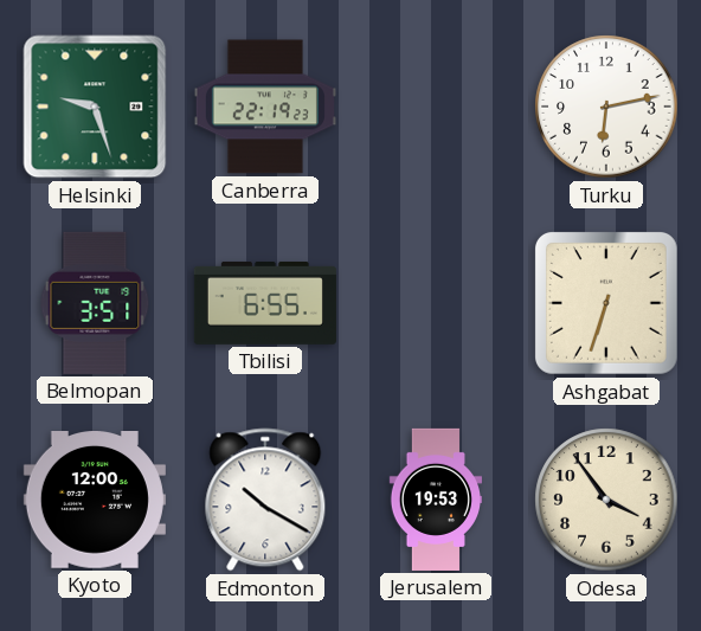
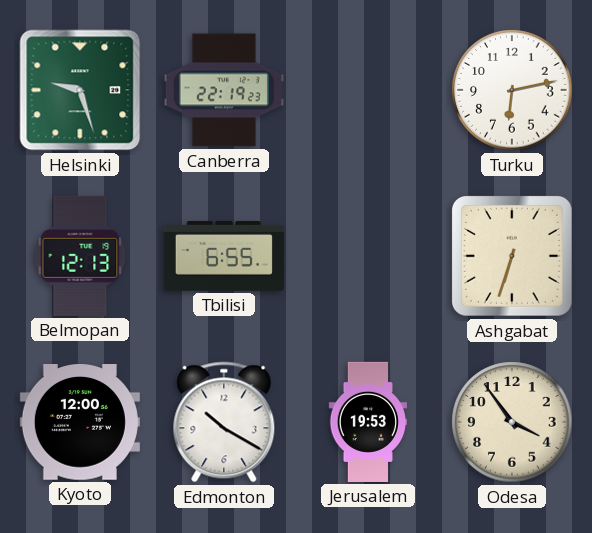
Belmopan: 3:51 -> 12:13
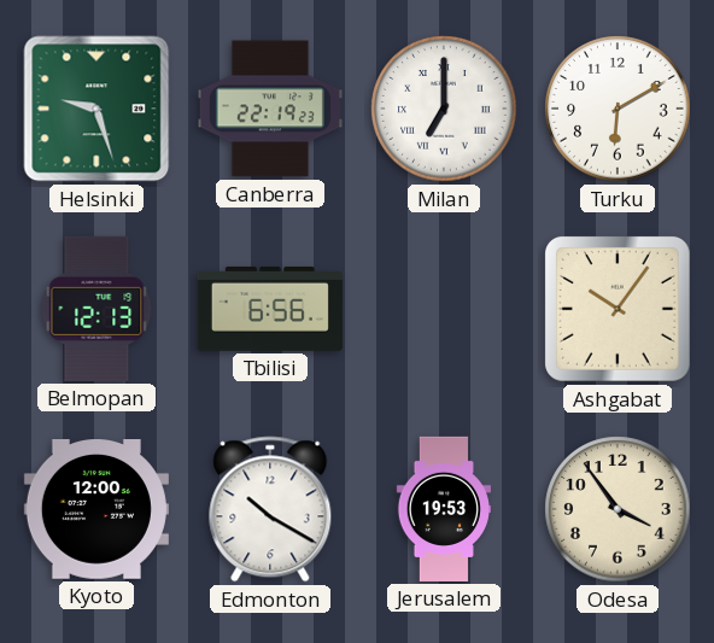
Milan: none -> 7:00
Turku: 6:13 -> 6:10
Tbilisi: 6:55 -> 6:56
Ashgabat: 6:33 -> 10:06
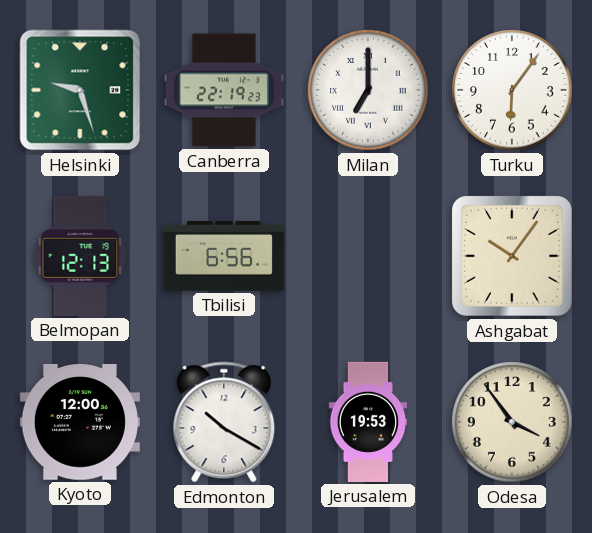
Turku: 6:10 -> 6:06
